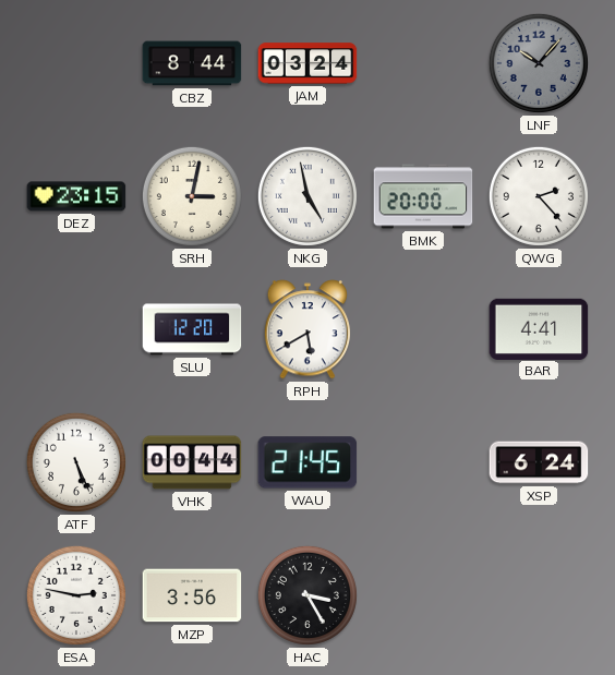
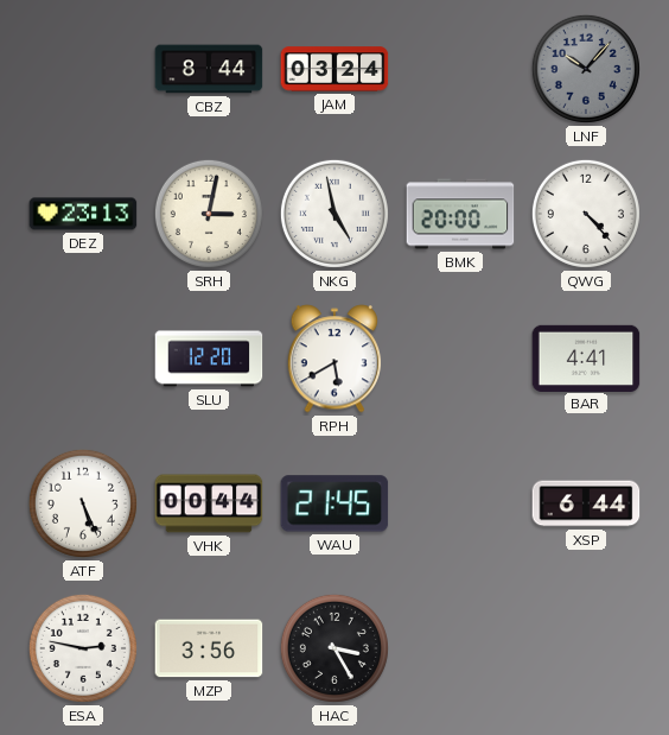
DEZ: 23:15 -> 23:13
QWG: 2:23 -> 4:23
XSP: 6:24 -> 6:44
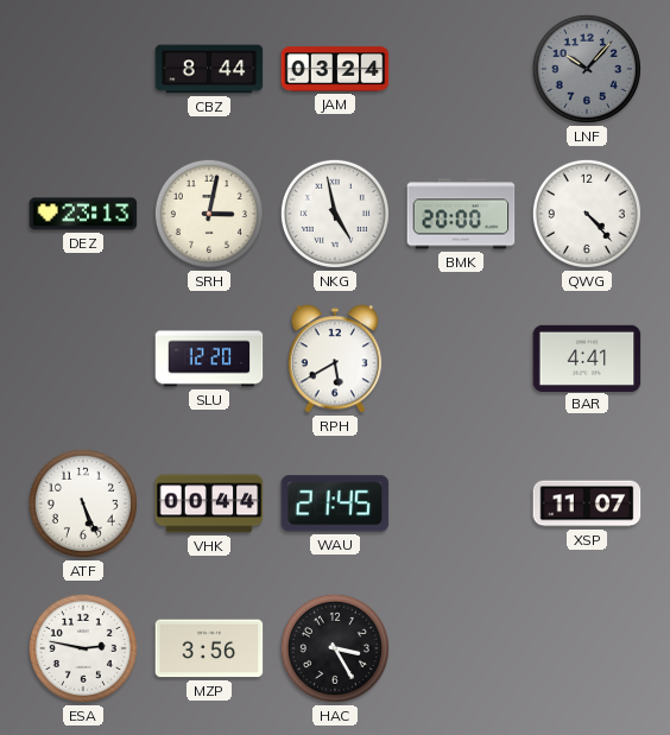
XSP: 6:44 -> 11:07
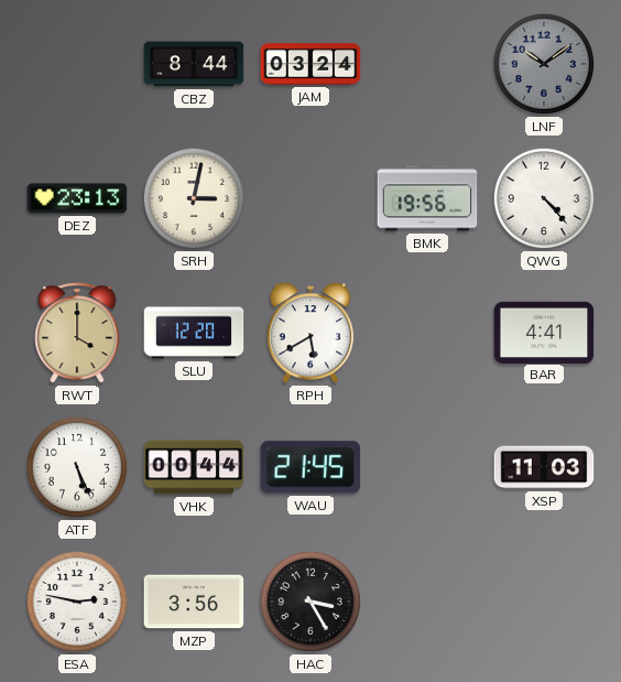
LNF: 10:07 -> 10:09
NKG: 4:58 -> none
BMK: 20:00 -> 19:56
RWT: none -> 4:00
XSP: 11:07 -> 11:03
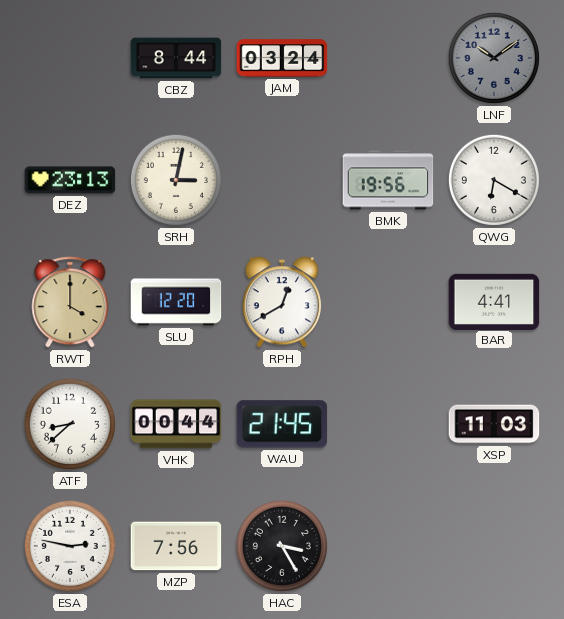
QWG: 4:23 -> 6:20
RPH: 5:40 -> 12:40
ATF: 5:26 -> 8:38
MZP: 3:56 -> 7:56
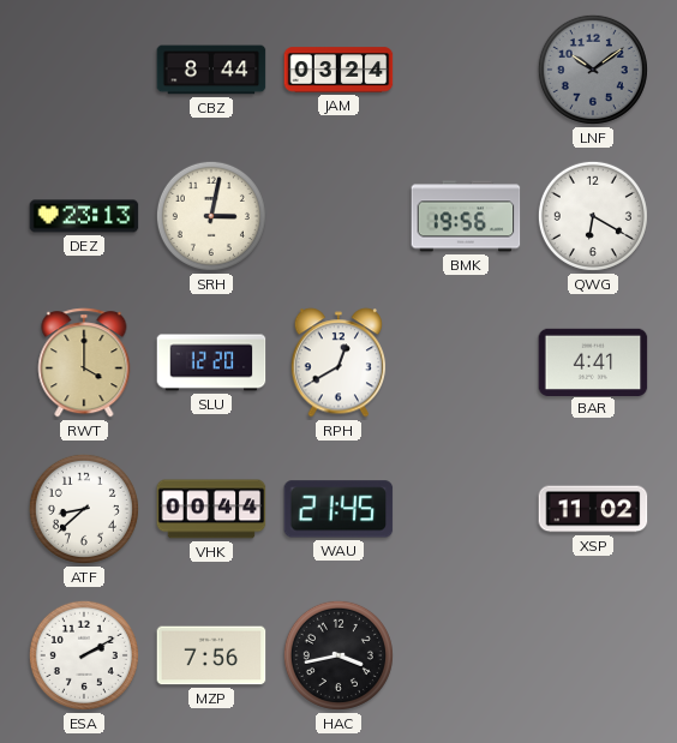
XSP: 11:03 -> 11:02
ESA: 2:47 -> 2:10
HAC: 3:25 -> 3:43
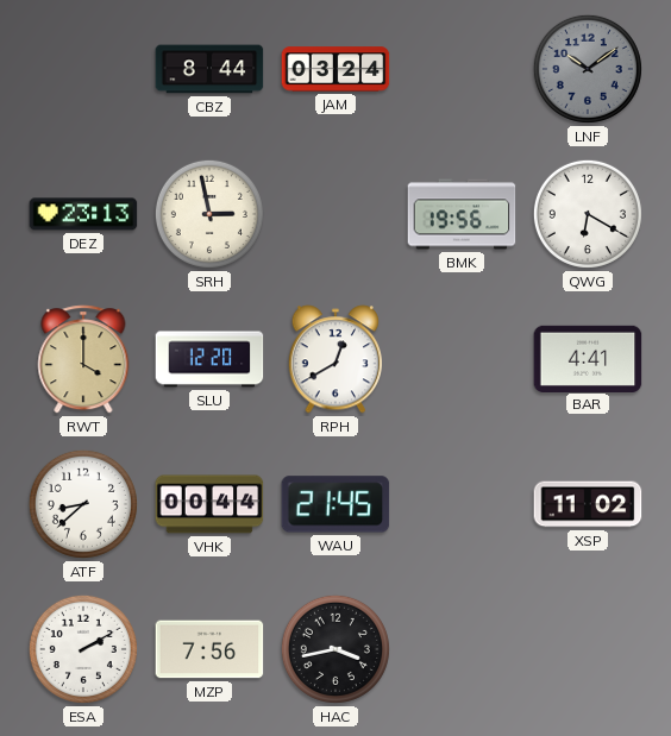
SRH: 3:02 -> 2:58
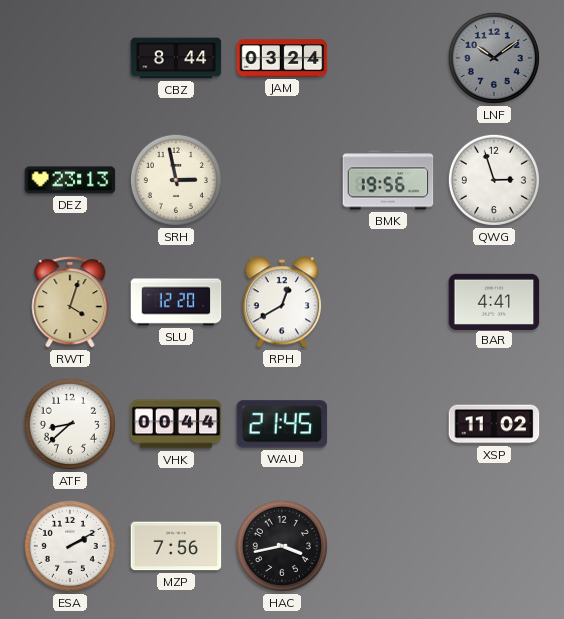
QWG: 6:20 -> 2:57
RWT: 4:00 -> 4:03
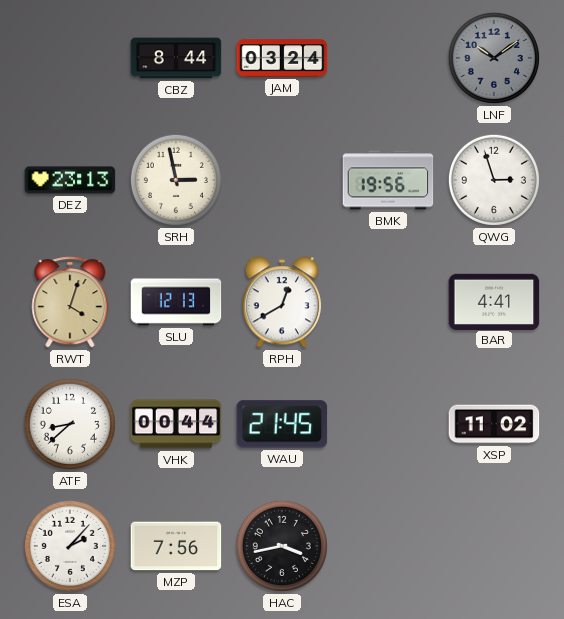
SLU: 12:20 -> 12:13
ESA: 2:10 -> 2:07
